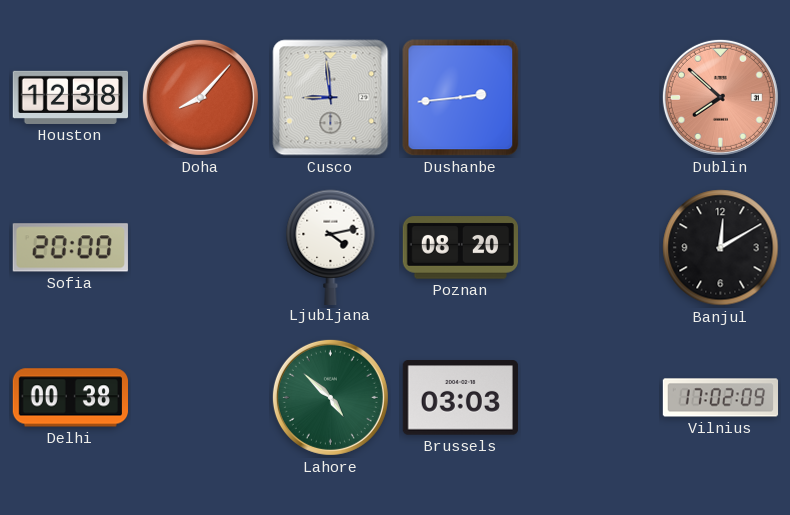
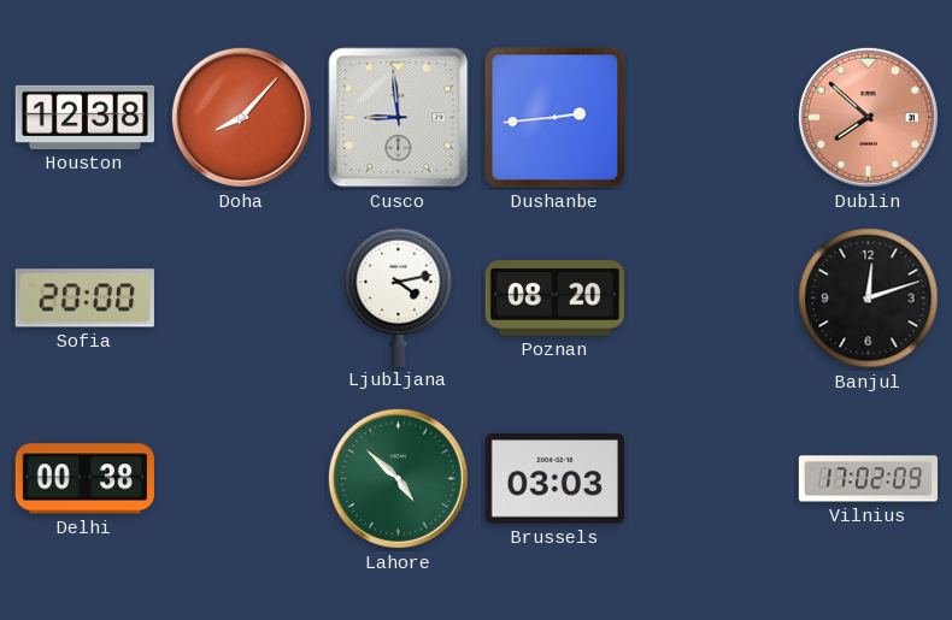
Banjul: 12:10 -> 12:12
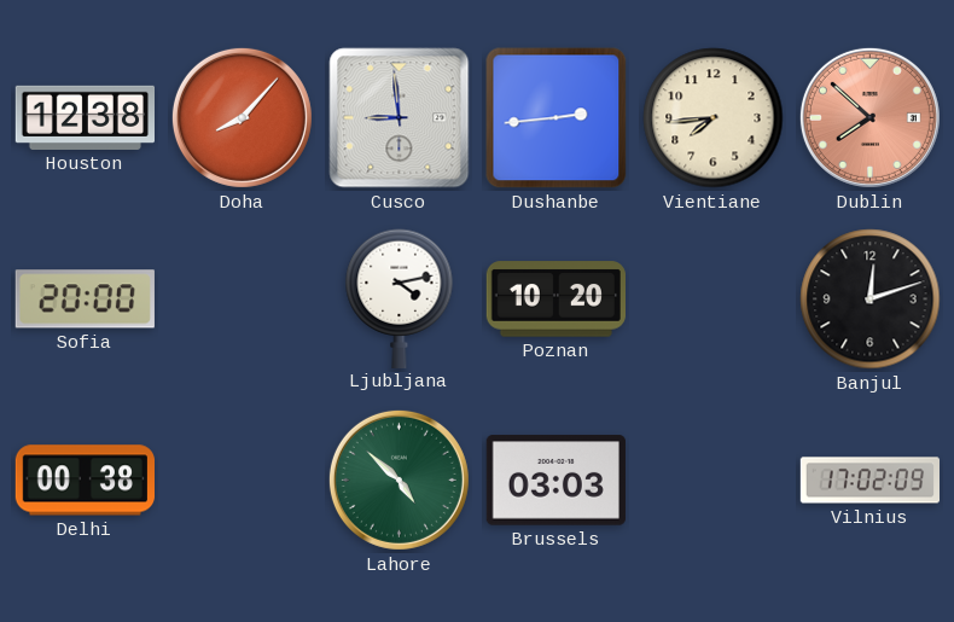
Vientiane: none -> 7:44
Poznan: 08:20 -> 10:20
